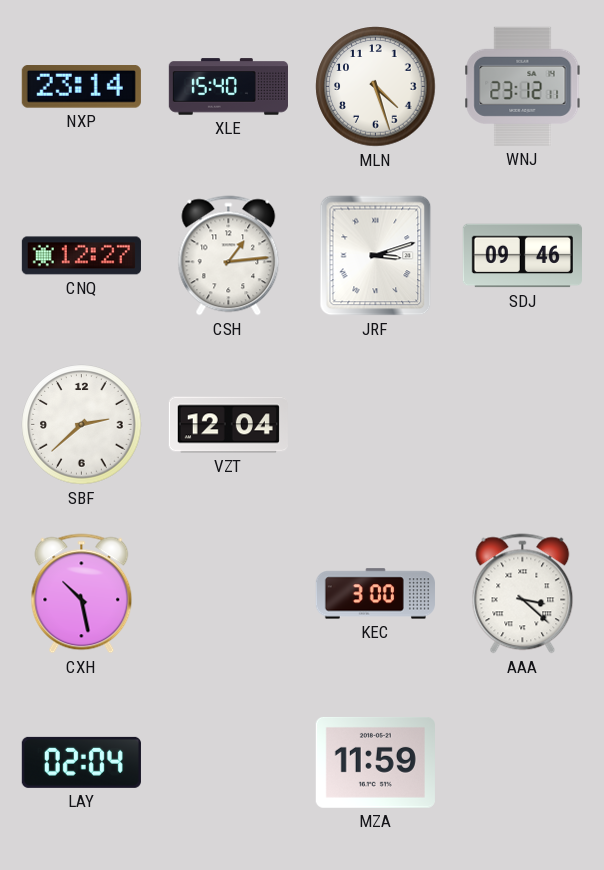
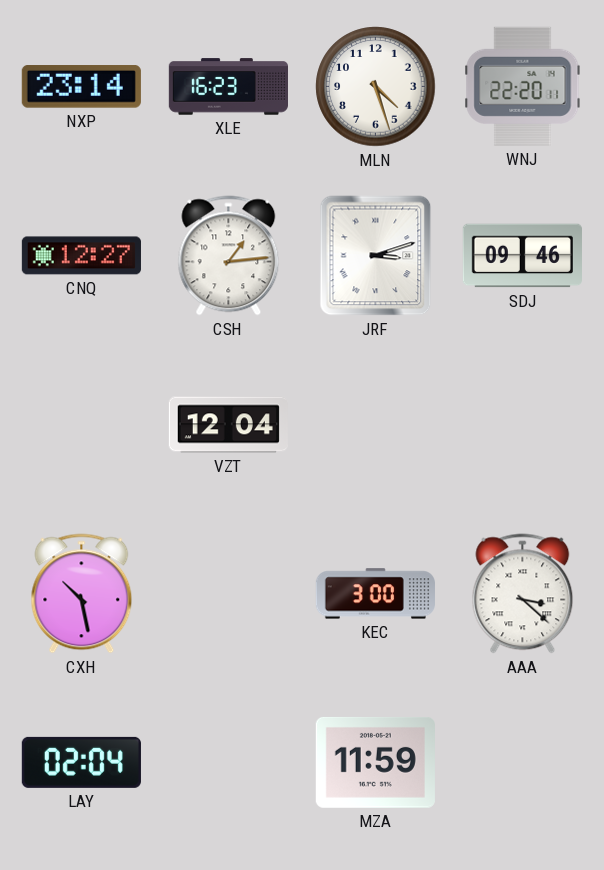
XLE: 15:40 -> 16:23
WNJ: 23:12 -> 22:20
SBF: 2:38 -> none
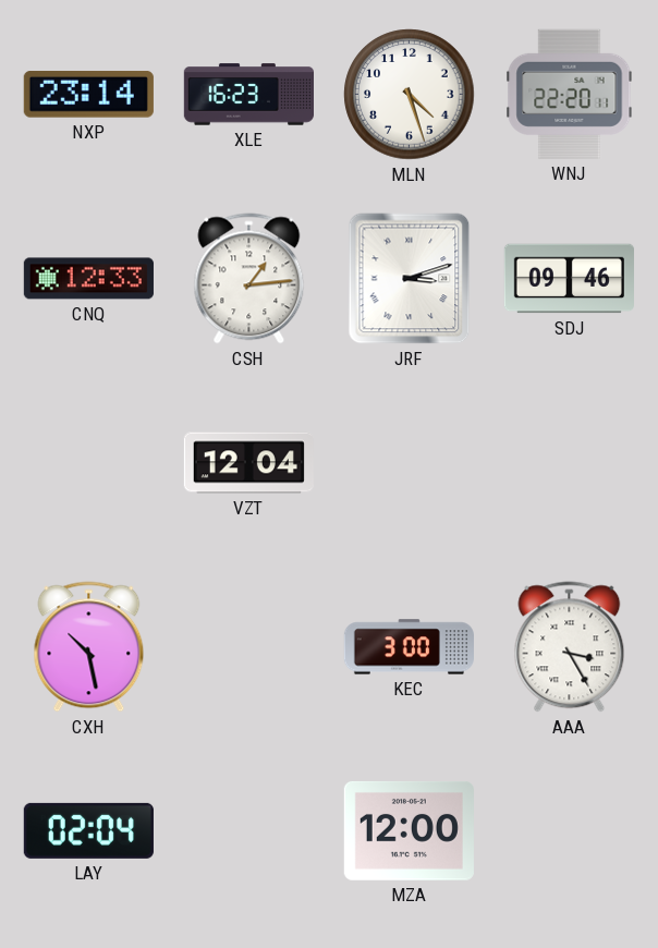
CNQ: 12:27 -> 12:33
AAA: 3:22 -> 3:25
MZA: 11:59 -> 12:00
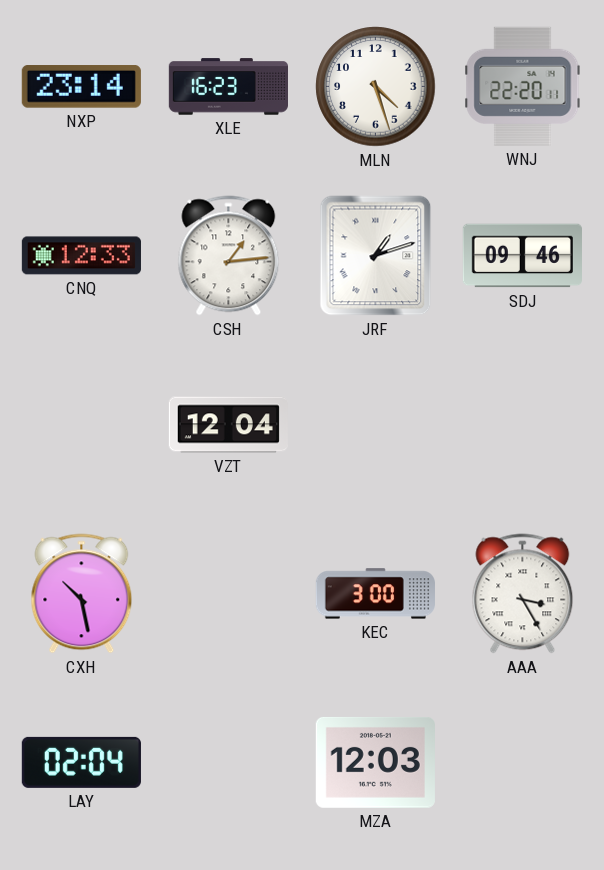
JRF: 3:12 -> 1:12
MZA: 12:00 -> 12:03
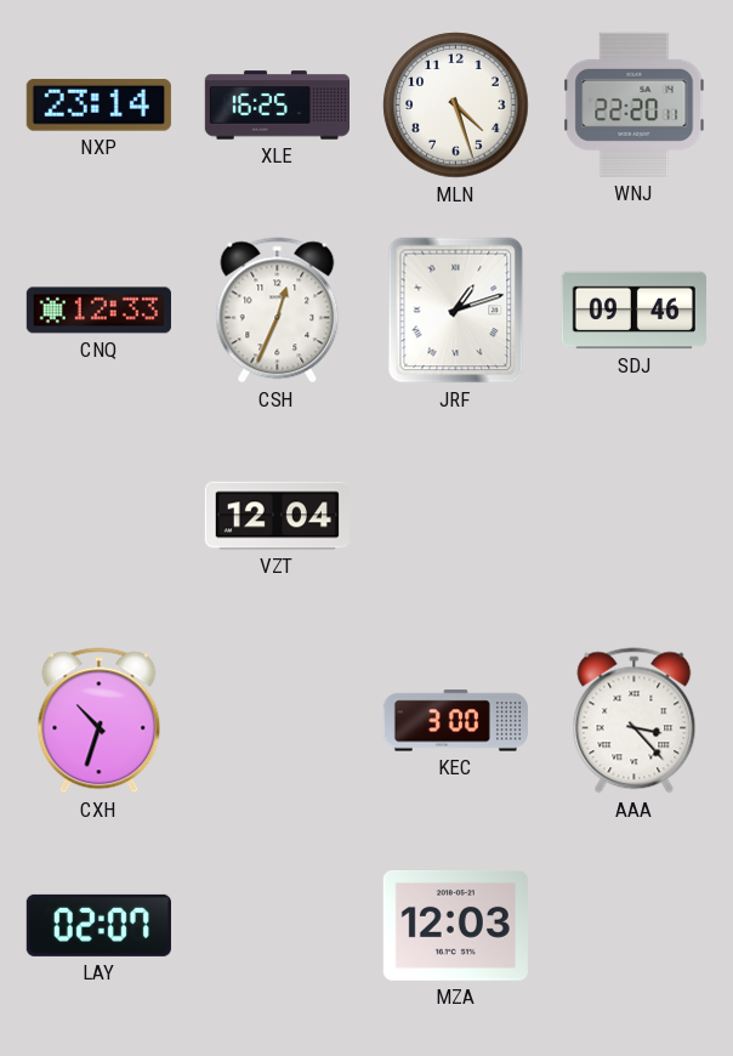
XLE: 16:23 -> 16:25
CSH: 1:14 -> 12:34
CXH: 10:28 -> 10:33
AAA: 3:25 -> 3:23
LAY: 02:04 -> 02:07
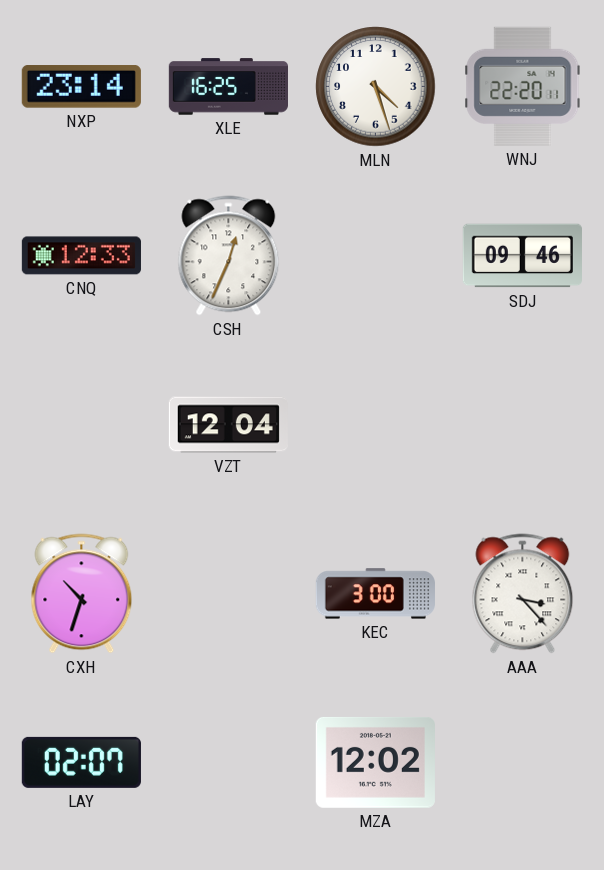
JRF: 1:12 -> none
MZA: 12:03 -> 12:02
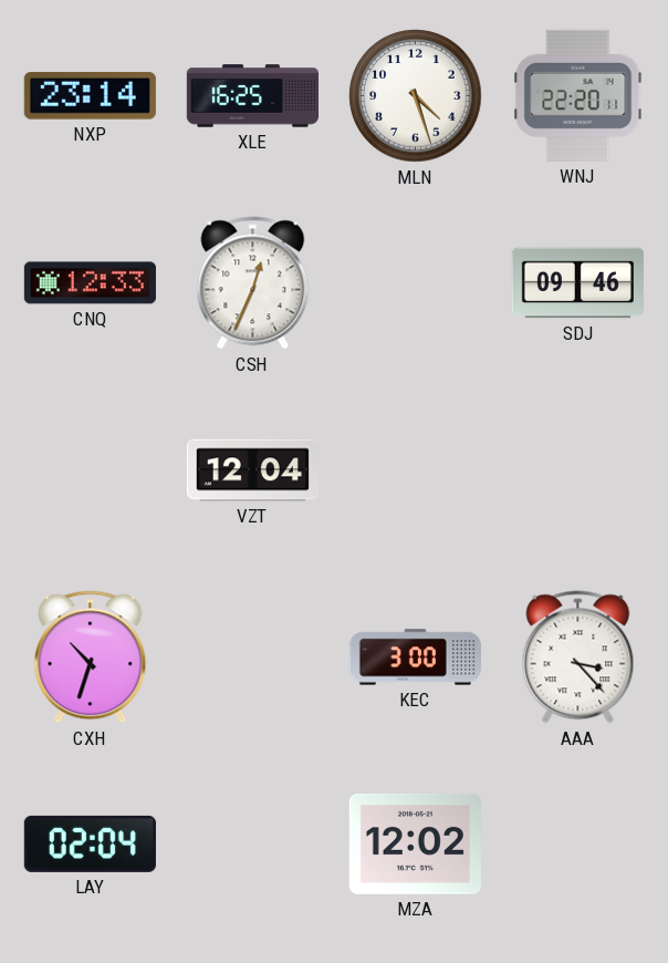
LAY: 02:07 -> 02:04
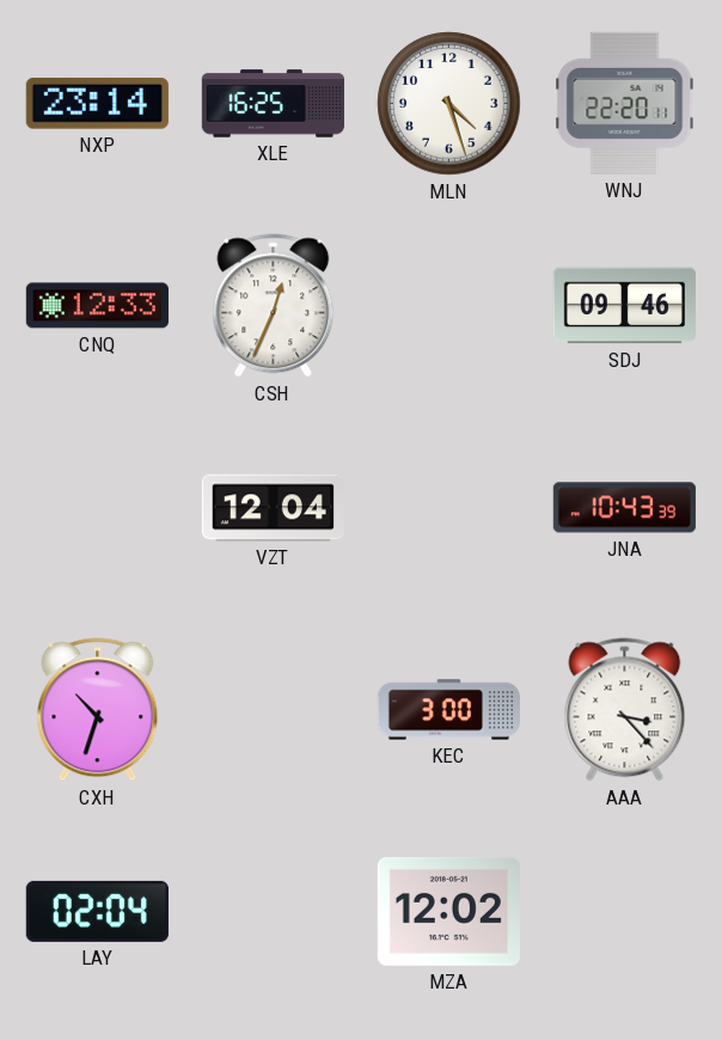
JNA: none -> 10:43
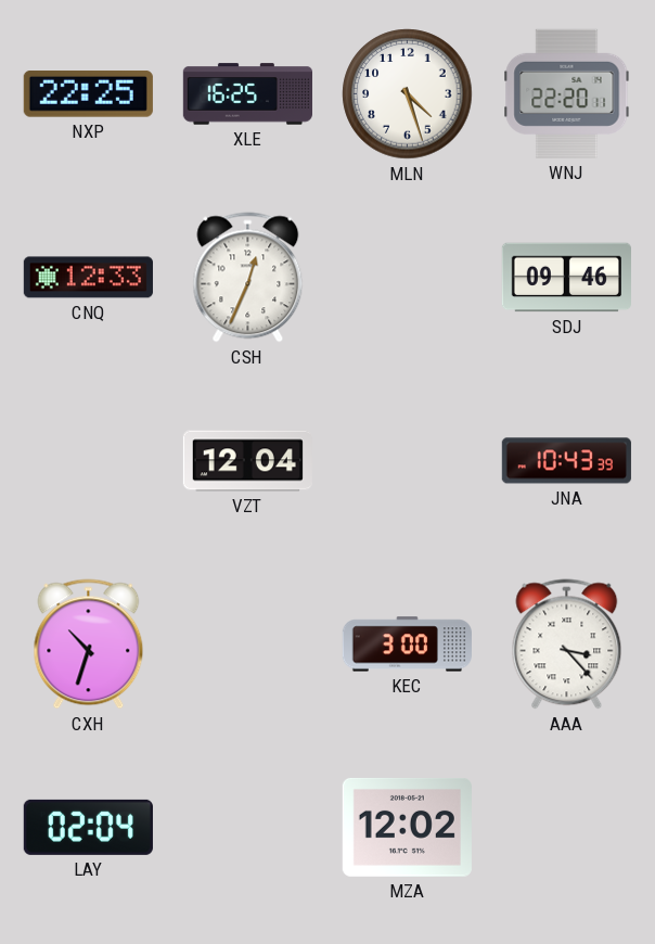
NXP: 23:14 -> 22:25
